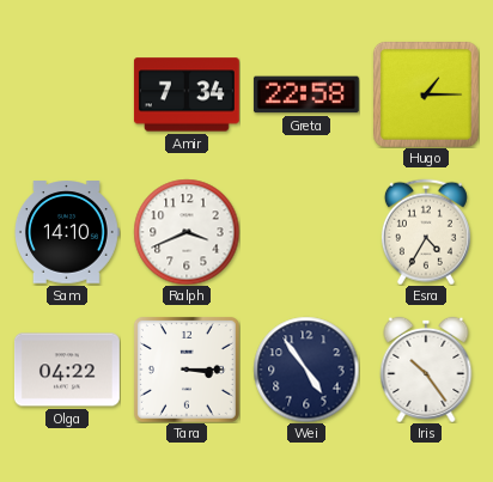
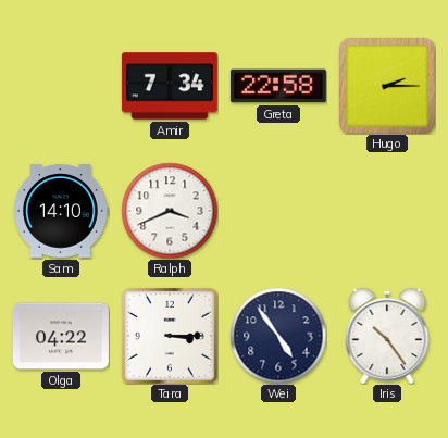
Hugo: 1:15 -> 2:15
Esra: 4:35 -> none
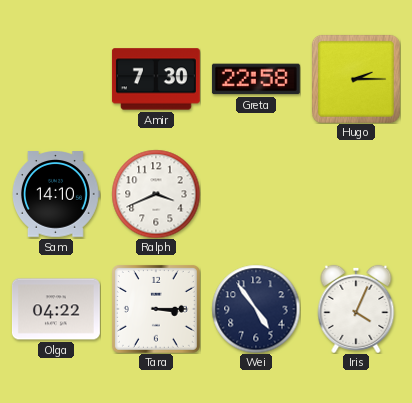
Amir: 7:34 -> 7:30
Iris: 10:24 -> 4:04
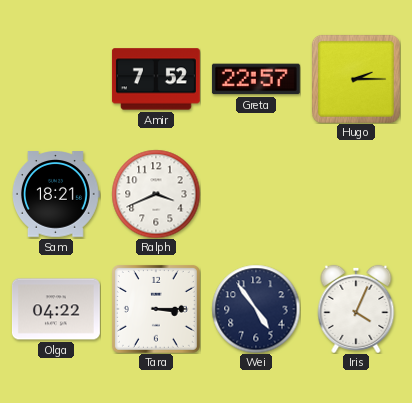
Amir: 7:30 -> 7:52
Greta: 22:58 -> 22:57
Sam: 14:10 -> 18:21
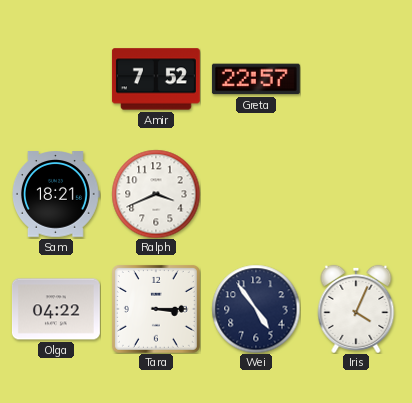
Hugo: 2:15 -> none
